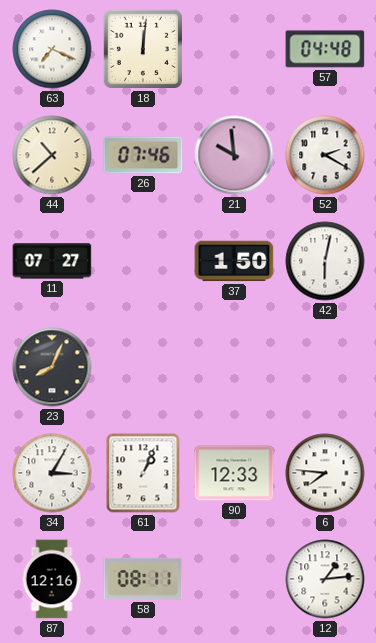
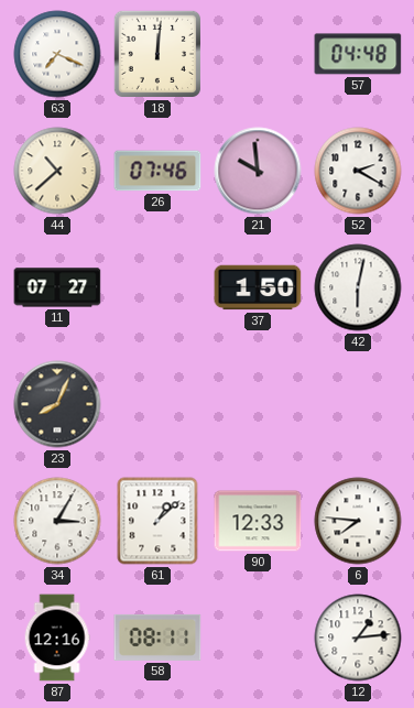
61: 1:04 -> 1:08
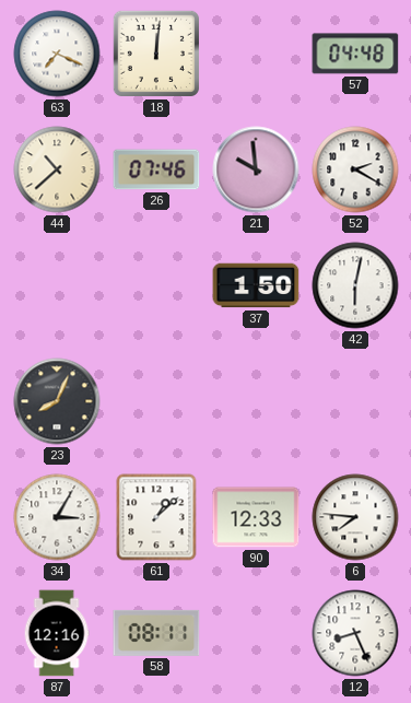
11: 07:27 -> none
12: 1:14 -> 8:26
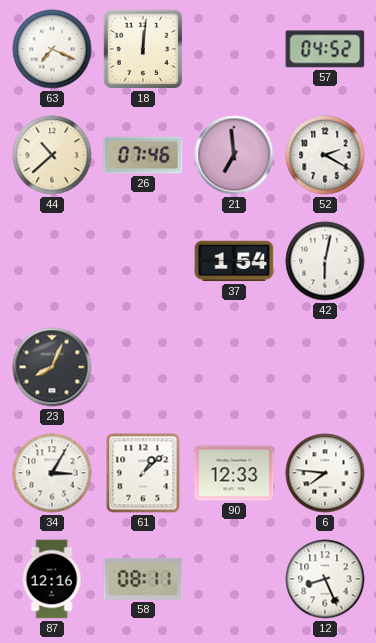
57: 04:48 -> 04:52
21: 9:59 -> 6:59
37: 1:50 -> 1:54
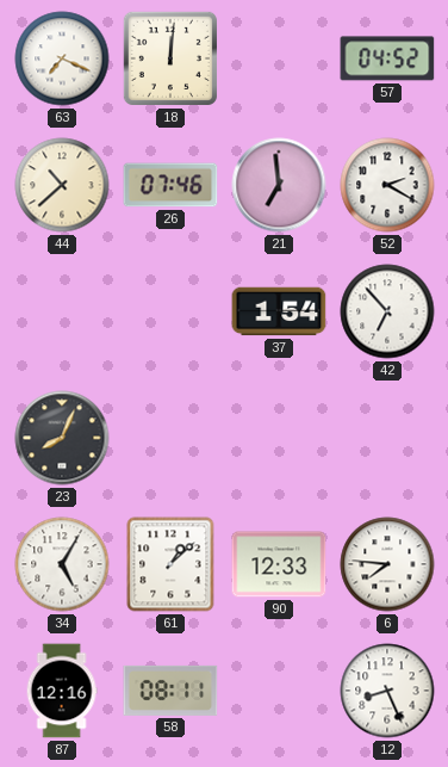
42: 6:02 -> 6:53
34: 3:05 -> 5:05
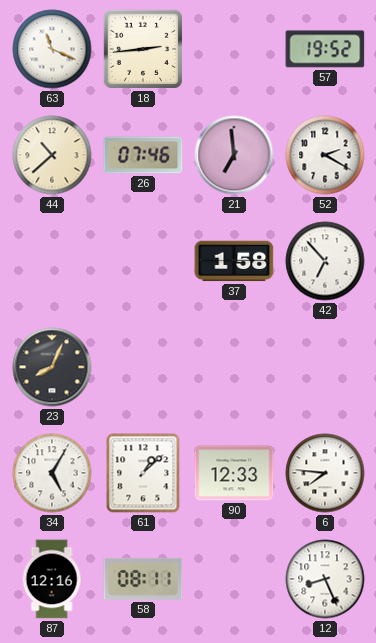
63: 7:19 -> 11:19
18: 12:01 -> 2:44
57: 04:52 -> 19:52
37: 1:54 -> 1:58
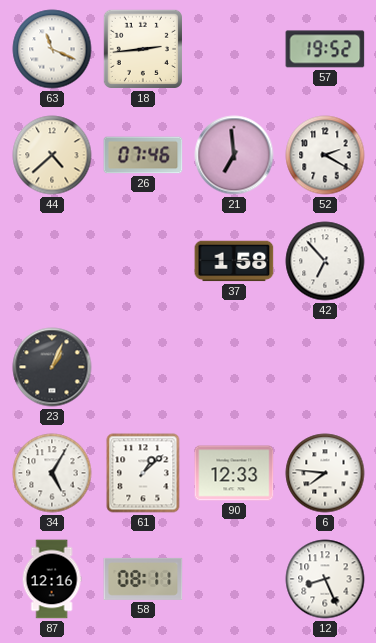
44: 10:38 -> 4:38
23: 8:04 -> 1:04
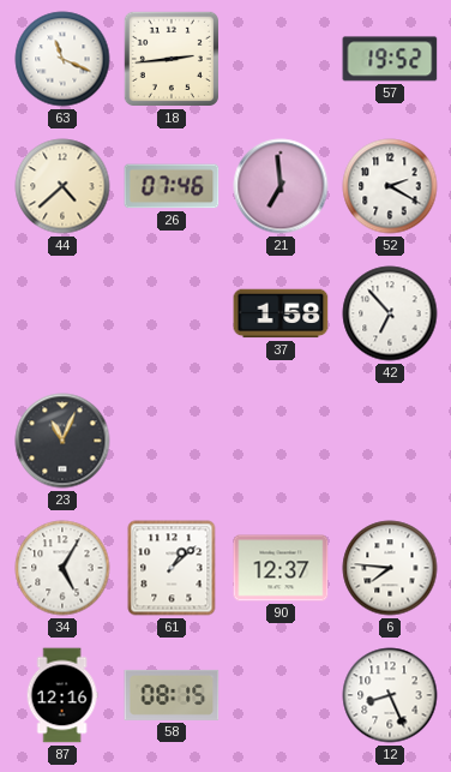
23: 1:04 -> 11:04
90: 12:33 -> 12:37
58: 08:11 -> 08:15
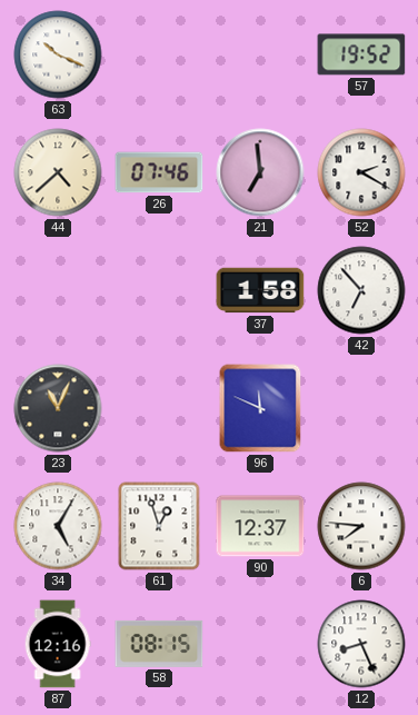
63: 11:19 -> 10:19
18: 2:44 -> none
96: none -> 11:49
61: 1:08 -> 12:57
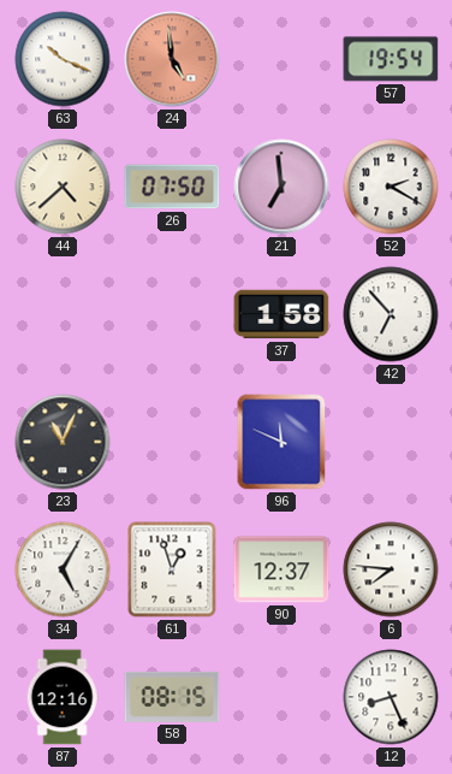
24: none -> 4:59
57: 19:52 -> 19:54
26: 07:46 -> 07:50
